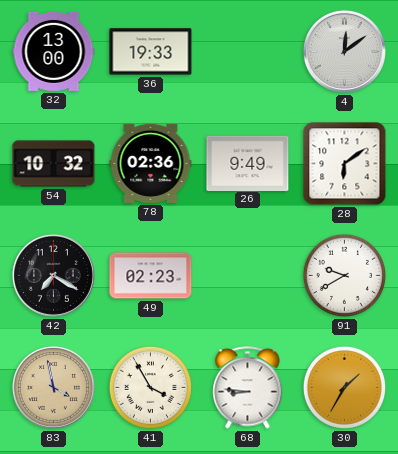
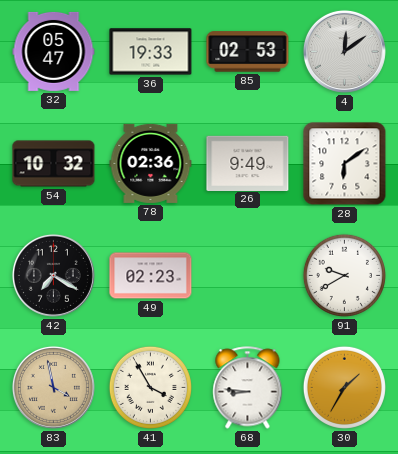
32: 13:00 -> 05:47
85: none -> 02:53
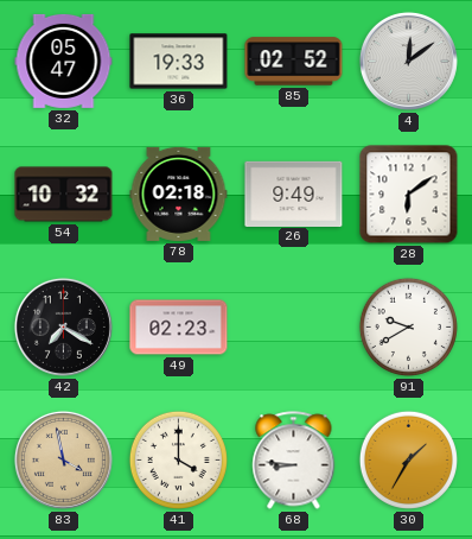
85: 02:53 -> 02:52
78: 02:36 -> 02:18
41: 3:55 -> 4:00
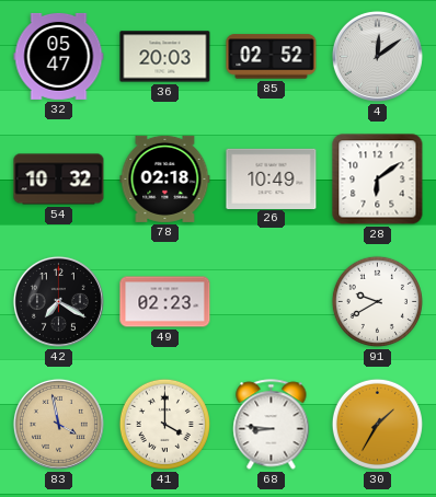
36: 19:33 -> 20:03
26: 9:49 -> 10:49
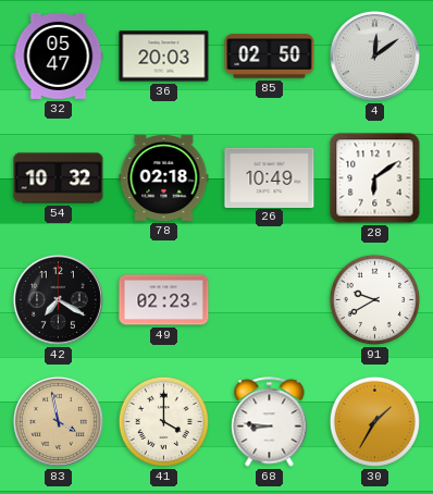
85: 02:52 -> 02:50
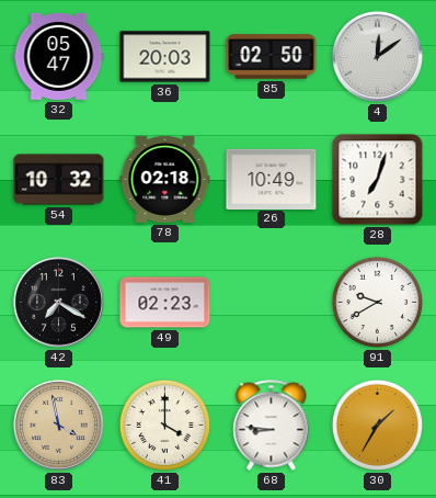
28: 6:09 -> 7:03
